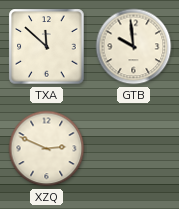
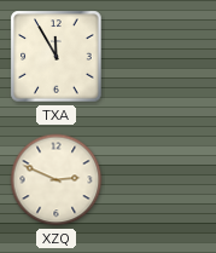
TXA: 11:52 -> 11:55
GTB: 9:59 -> none
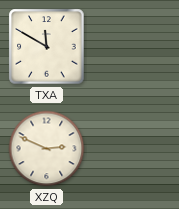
TXA: 11:55 -> 11:50
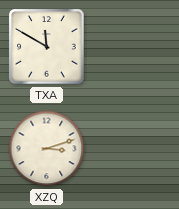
XZQ: 2:49 -> 3:12
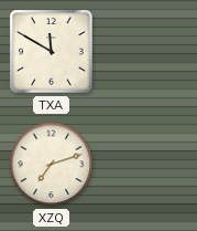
XZQ: 3:12 -> 7:12
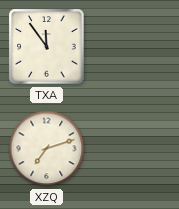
TXA: 11:50 -> 11:54
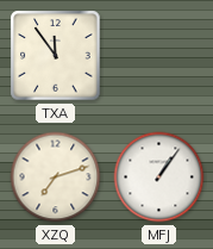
MFJ: none -> 1:06
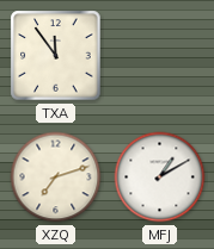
MFJ: 1:06 -> 1:10
